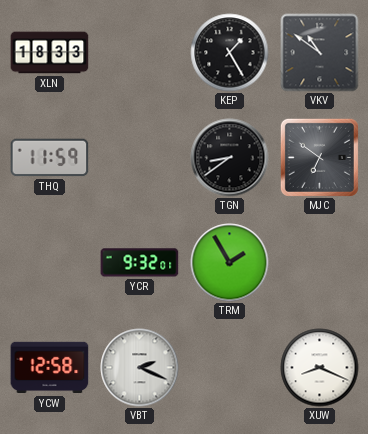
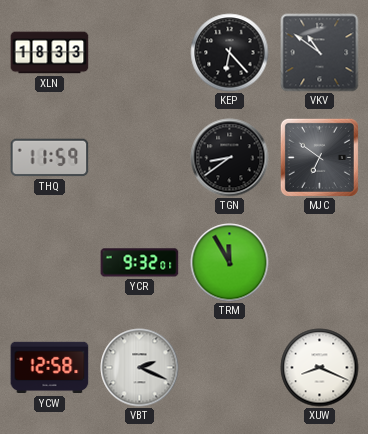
KEP: 1:25 -> 6:23
TRM: 1:55 -> 11:55
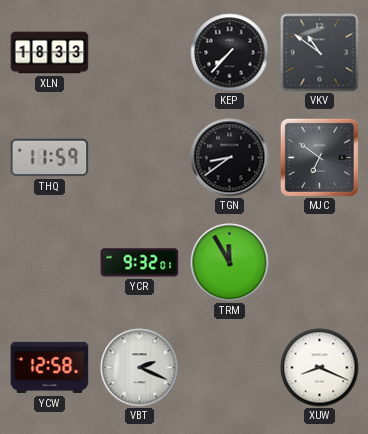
KEP: 6:23 -> 7:37
